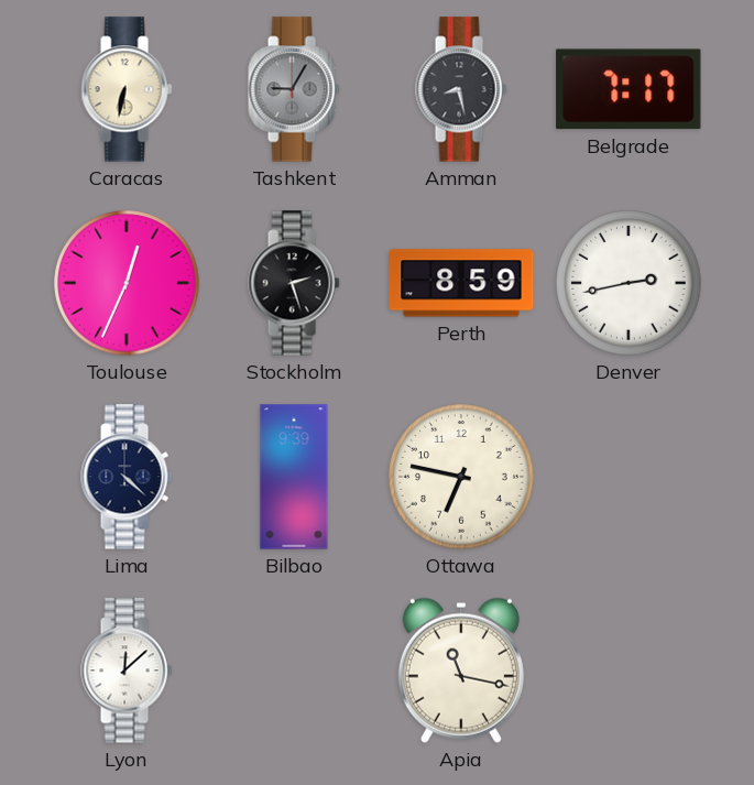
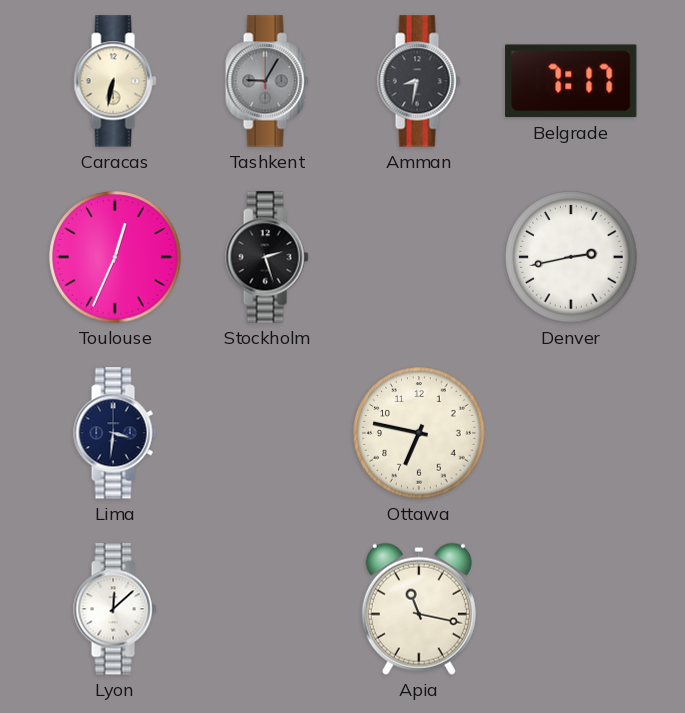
Amman: 8:28 -> 8:32
Perth: 8:59 -> none
Lima: 4:22 -> 3:31
Bilbao: 9:39 -> none
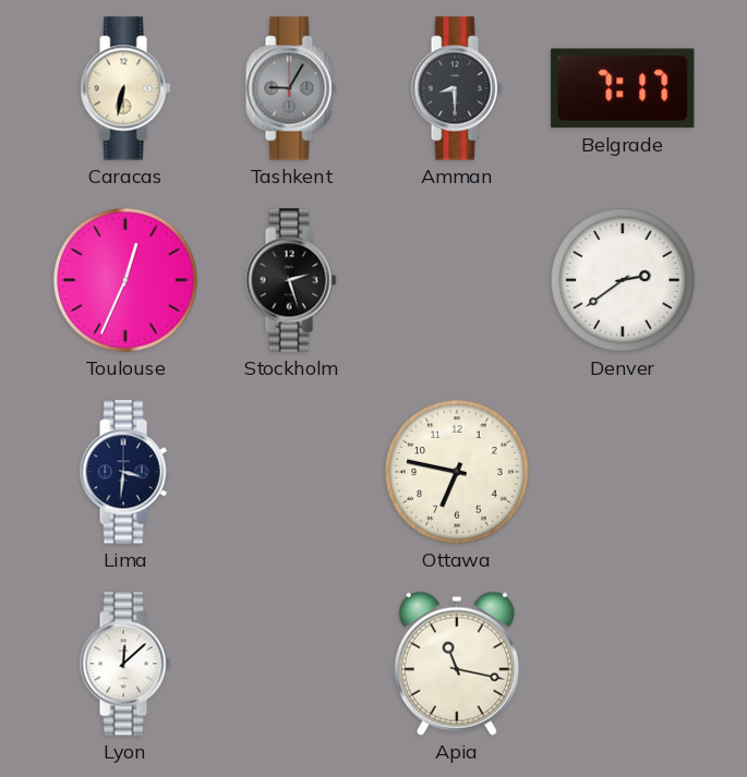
Amman: 8:32 -> 8:30
Denver: 2:43 -> 2:39
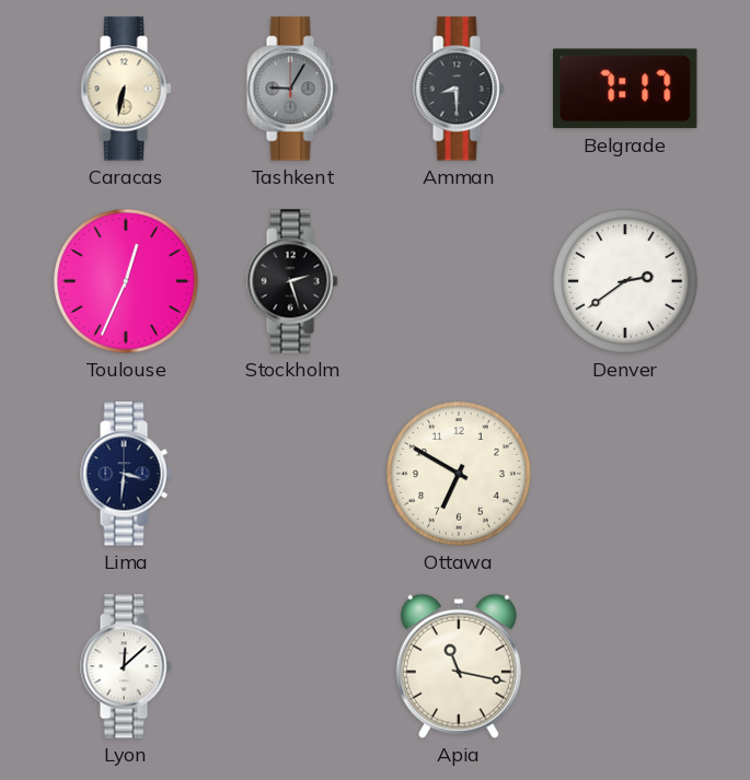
Ottawa: 6:47 -> 6:50
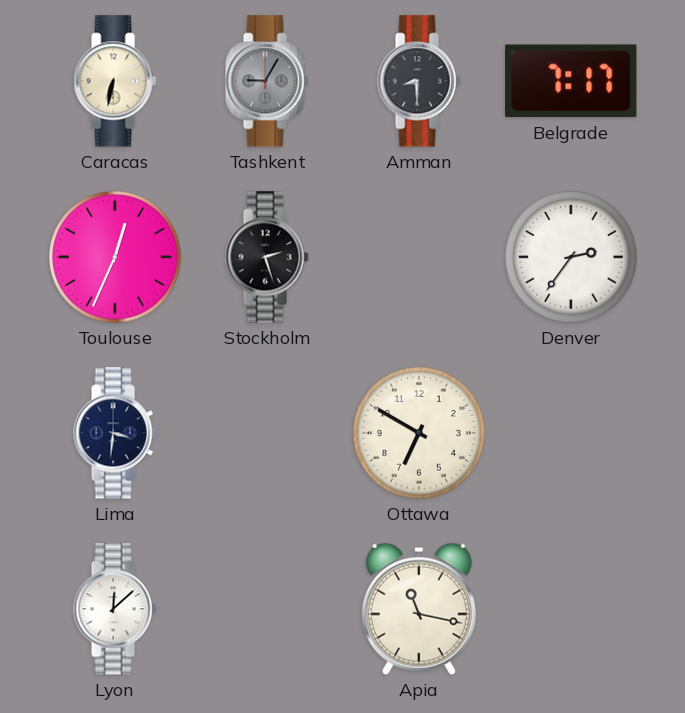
Denver: 2:39 -> 2:36
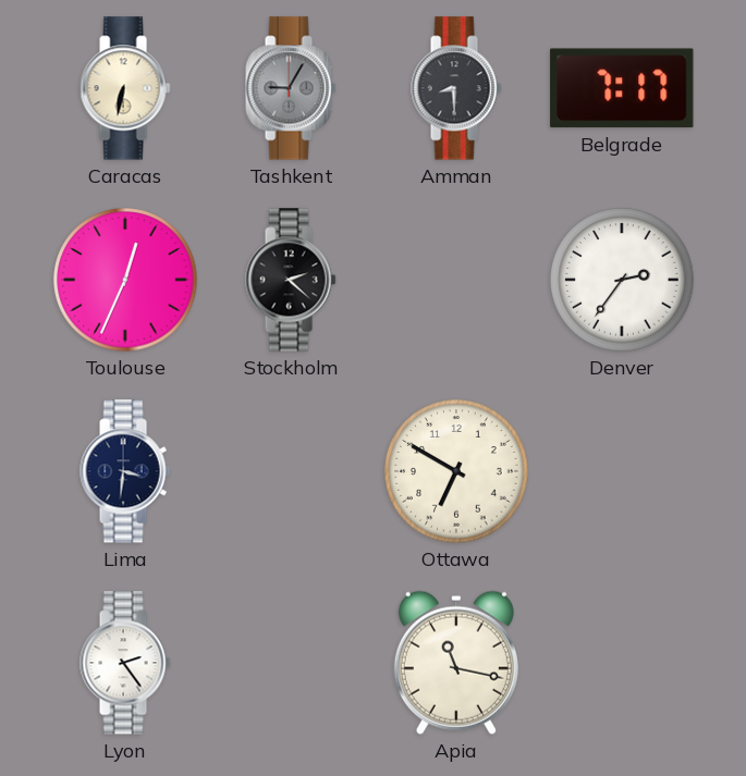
Stockholm: 2:27 -> 2:22
Lyon: 12:08 -> 2:24
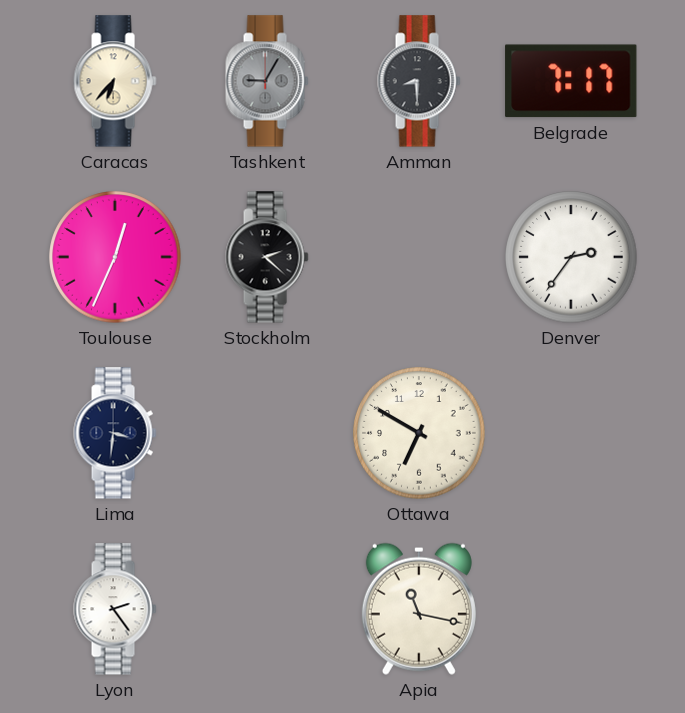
Caracas: 6:32 -> 6:37
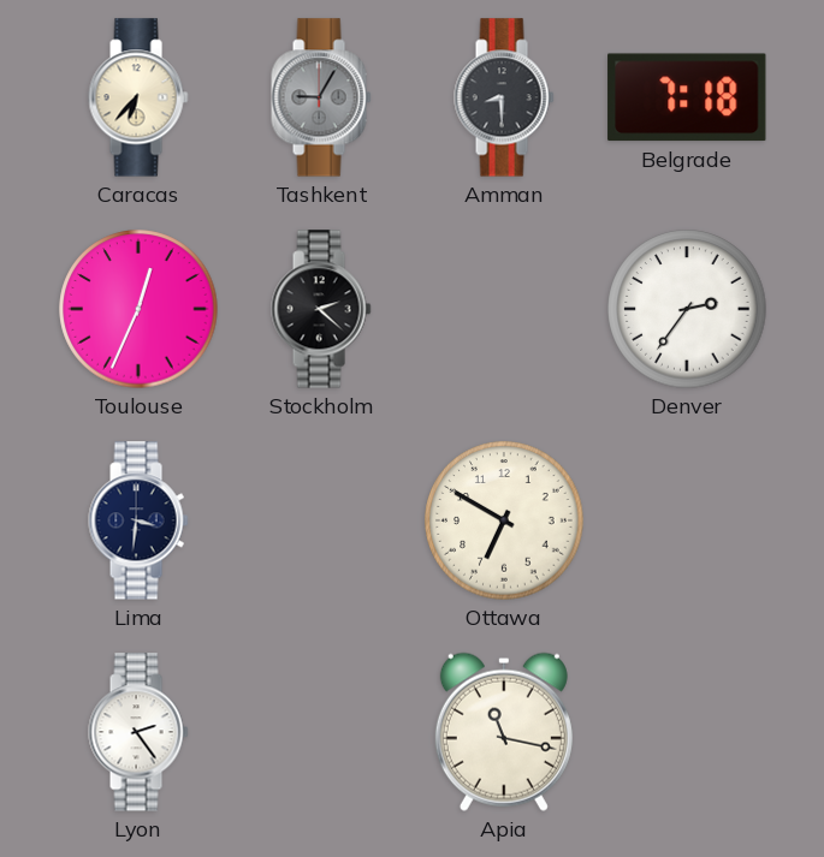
Belgrade: 7:17 -> 7:18
